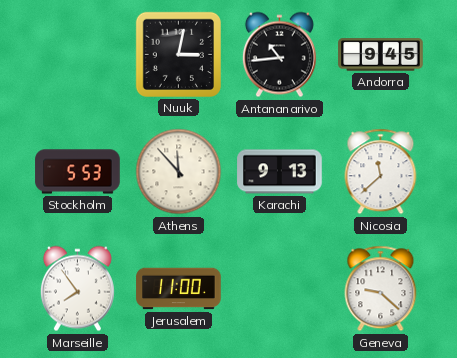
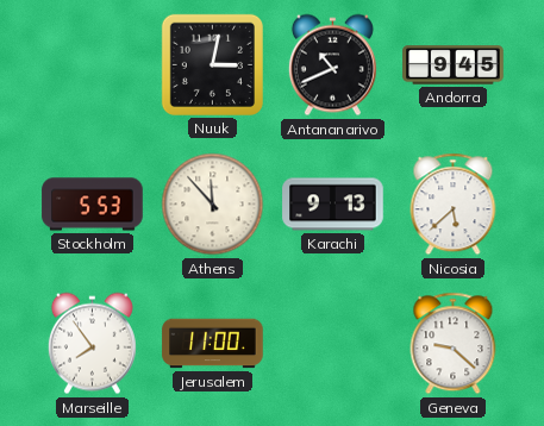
Antananarivo: 10:44 -> 10:41
Nicosia: 11:38 -> 5:38
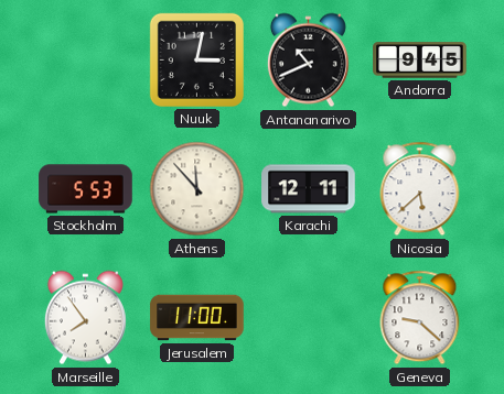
Karachi: 9:13 -> 12:11
